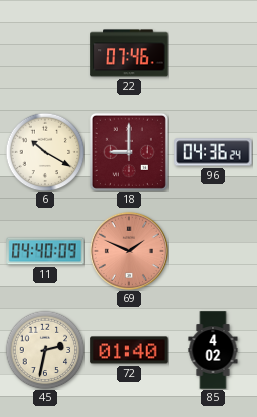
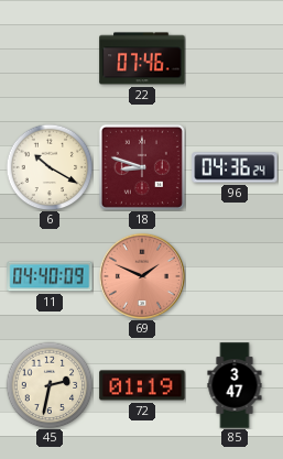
18: 9:00 -> 8:48
72: 01:40 -> 01:19
85: 4:02 -> 3:47
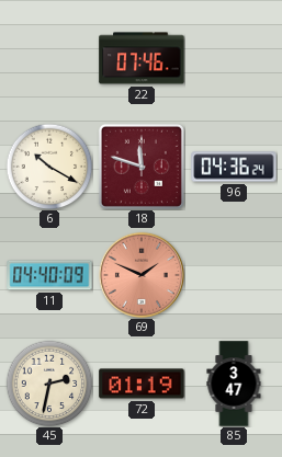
18: 8:48 -> 11:48
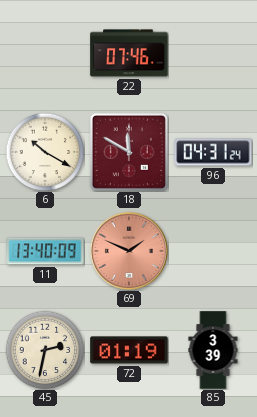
18: 11:48 -> 11:50
96: 04:36 -> 04:31
11: 04:40 -> 13:40
85: 3:47 -> 3:39
